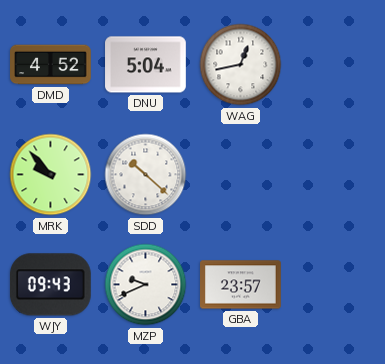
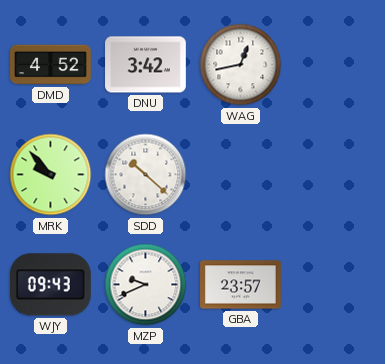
DNU: 5:04 -> 3:42
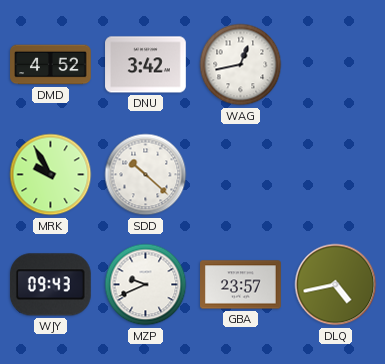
MRK: 9:53 -> 9:55
DLQ: none -> 4:43
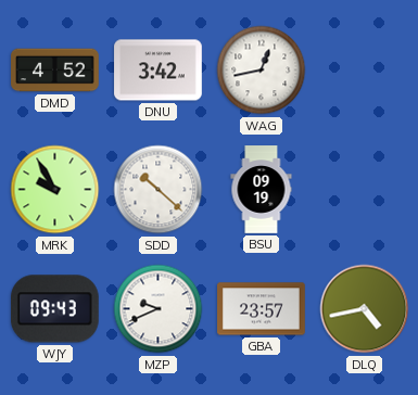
BSU: none -> 09:19
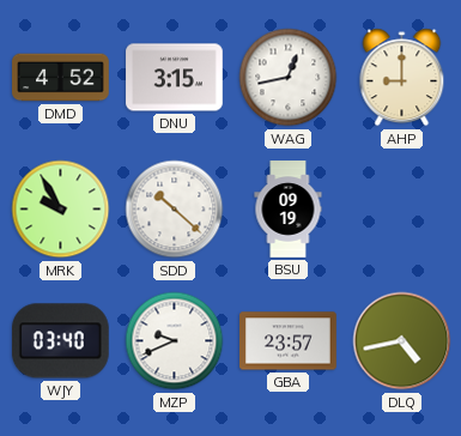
DNU: 3:42 -> 3:15
AHP: none -> 9:00
WJY: 09:43 -> 03:40
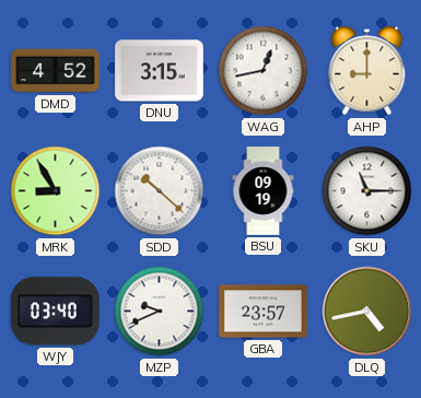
MRK: 9:55 -> 8:55
SKU: none -> 11:15
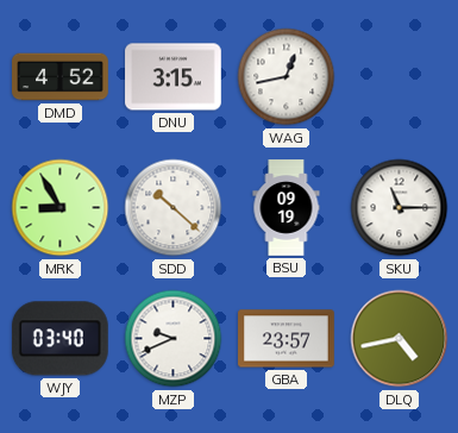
AHP: 9:00 -> none
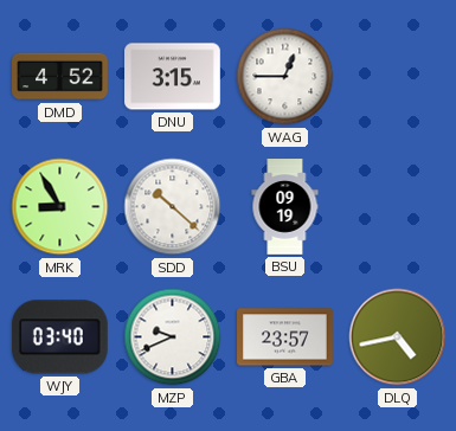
WAG: 12:43 -> 12:45
SKU: 11:15 -> none
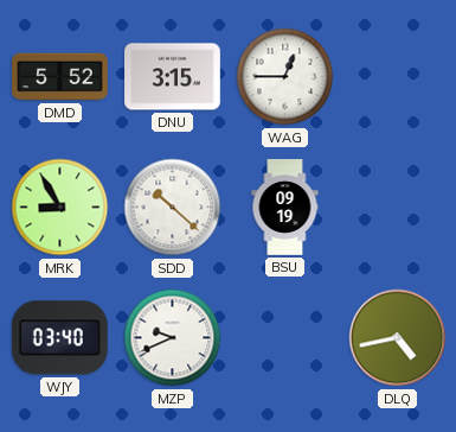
DMD: 4:52 -> 5:52
GBA: 23:57 -> none
